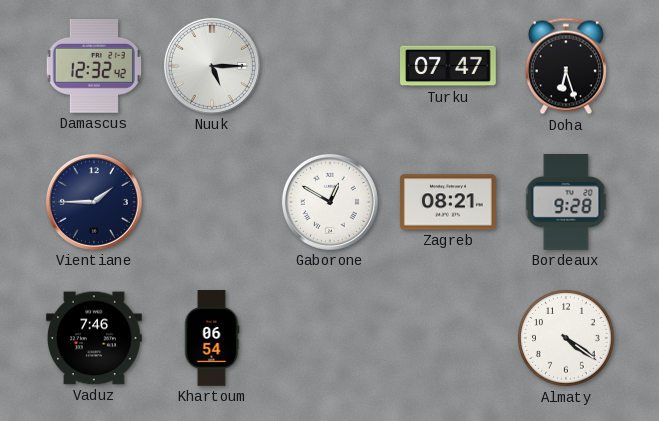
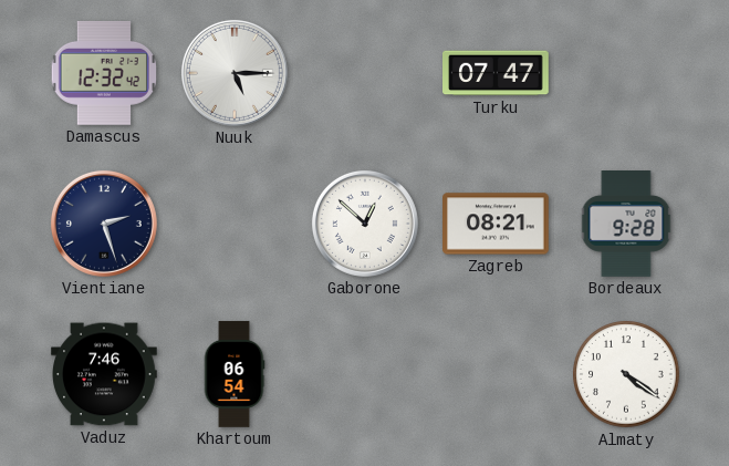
Doha: 6:27 -> none
Vientiane: 1:45 -> 2:27
Gaborone: 12:50 -> 12:52
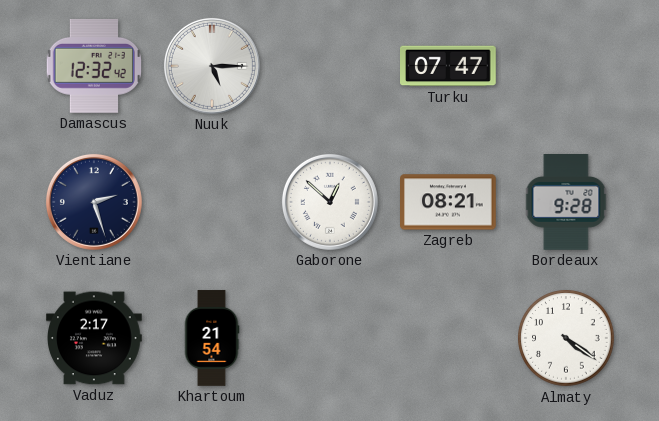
Vaduz: 7:46 -> 2:17
Khartoum: 06:54 -> 21:54
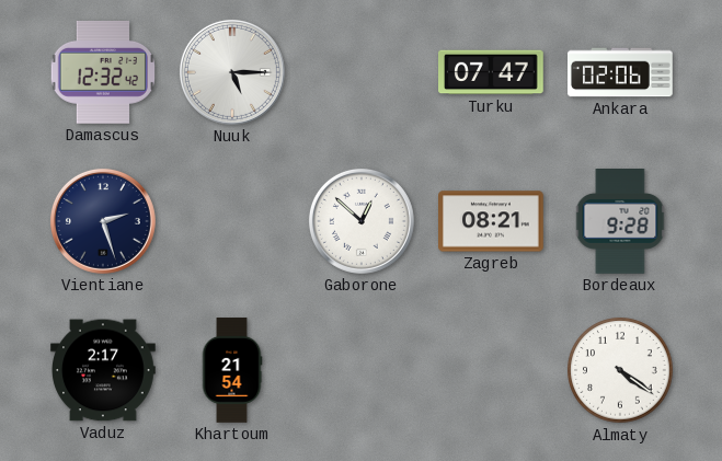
Ankara: none -> 02:06
